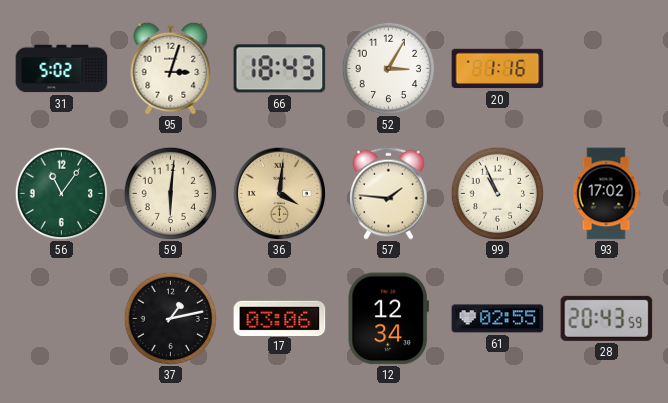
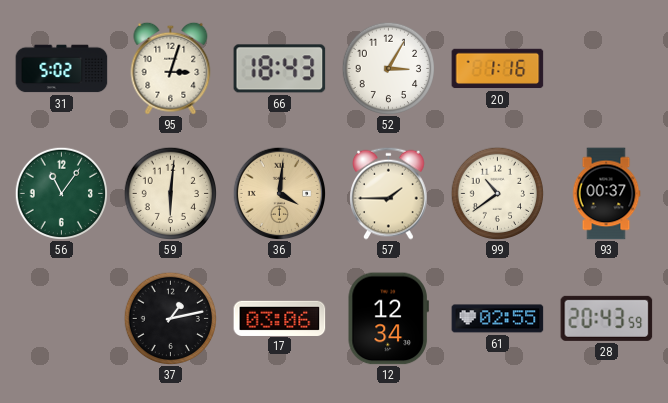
57: 1:46 -> 1:45
99: 10:56 -> 10:39
93: 17:02 -> 00:37
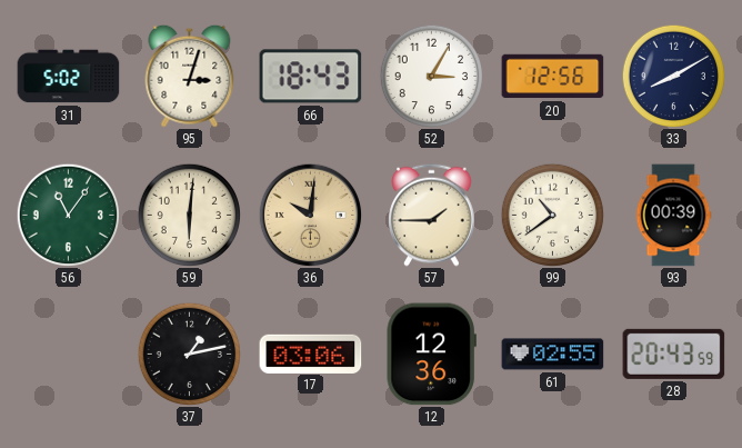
20: 1:16 -> 12:56
33: none -> 8:10
36: 4:01 -> 10:01
93: 00:37 -> 00:39
12: 12:34 -> 12:36
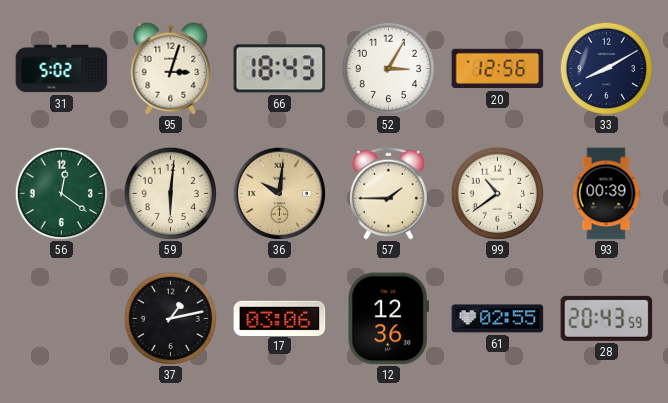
56: 11:06 -> 12:21
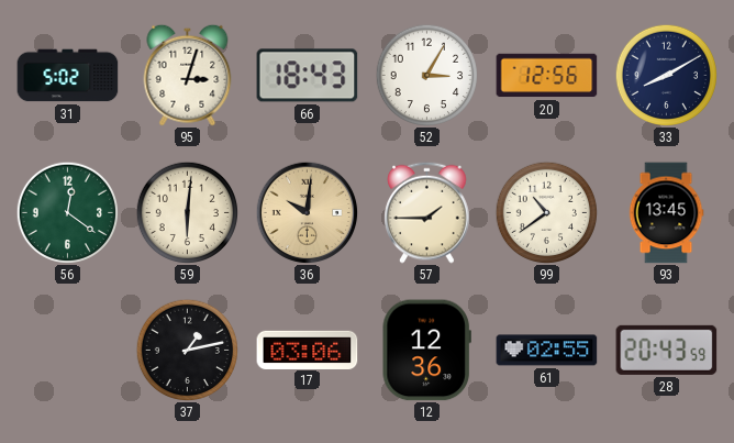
93: 00:39 -> 13:45
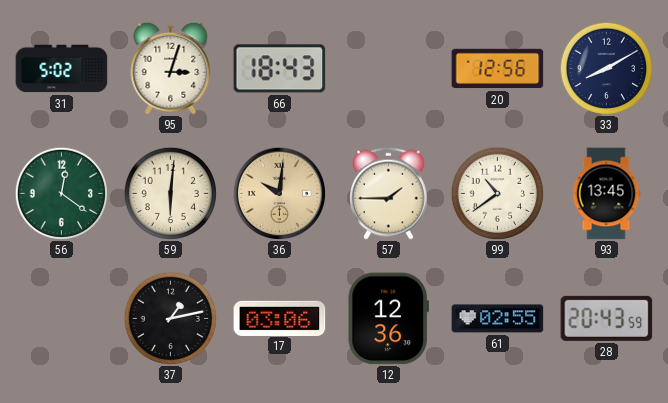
52: 3:05 -> none
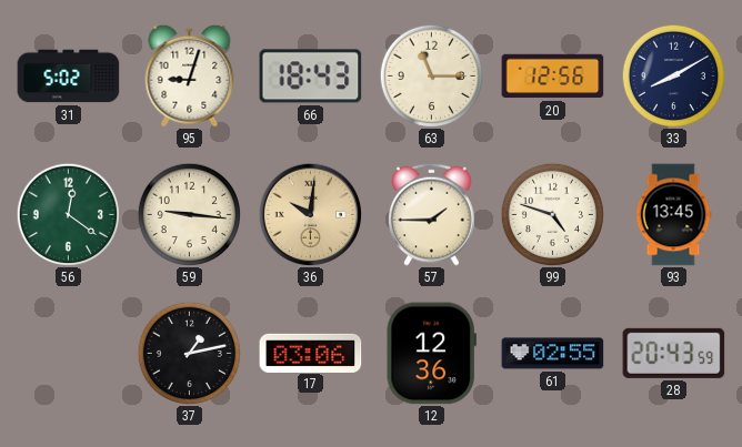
95: 3:03 -> 9:03
63: none -> 11:15
59: 6:01 -> 9:16
99: 10:39 -> 4:48
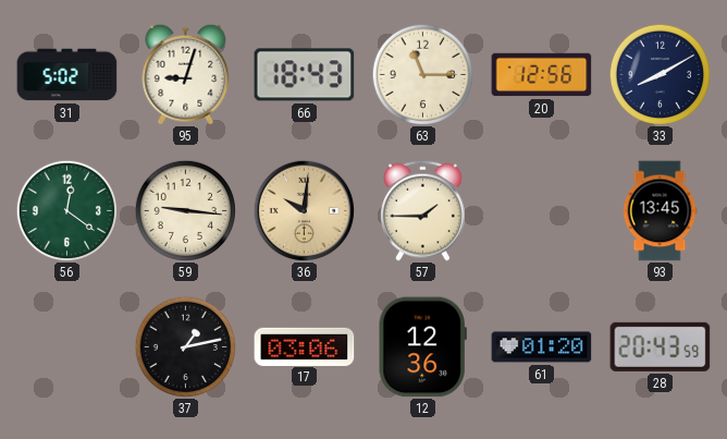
99: 4:48 -> none
61: 02:55 -> 01:20
